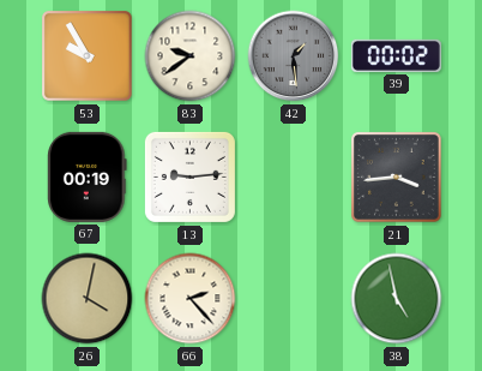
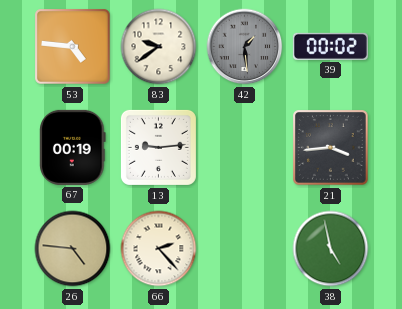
53: 9:55 -> 4:46
26: 4:02 -> 4:46
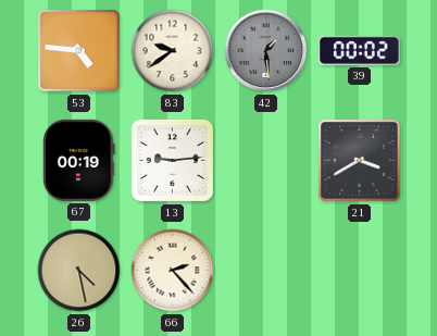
21: 3:44 -> 3:40
26: 4:46 -> 4:28
38: 4:58 -> none
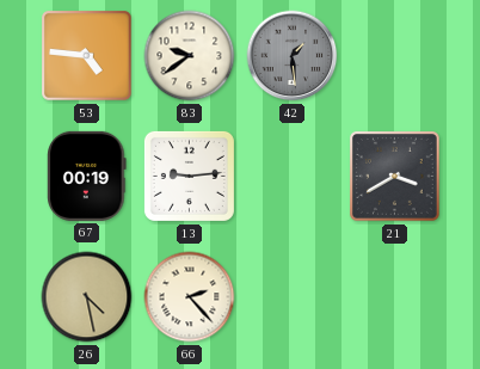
39: 00:02 -> none
